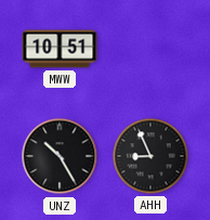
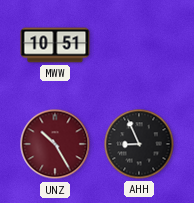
UNZ dial: black -> burgundy
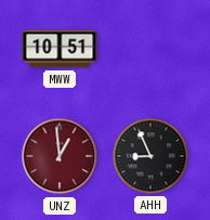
UNZ: 10:25 -> 12:59
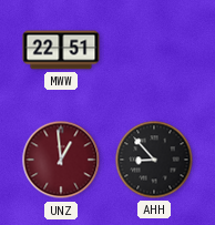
MWW: 10:51 -> 22:51
AHH: 8:56 -> 8:53
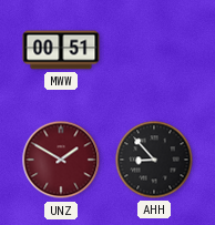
MWW: 22:51 -> 00:51
UNZ: 12:59 -> 1:50
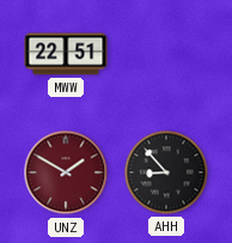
MWW: 00:51 -> 22:51
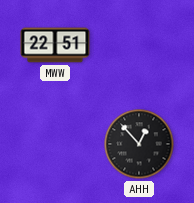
UNZ: 1:50 -> none
AHH: 8:53 -> 12:53
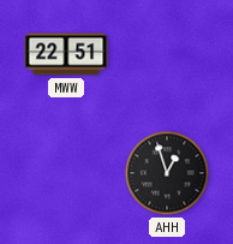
AHH: 12:53 -> 12:57
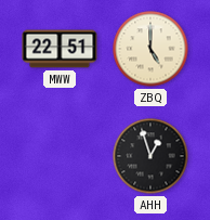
ZBQ: none -> 5:00
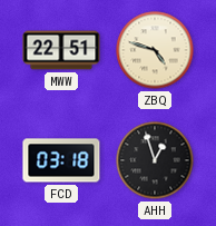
ZBQ: 5:00 -> 4:48
FCD: none -> 03:18
